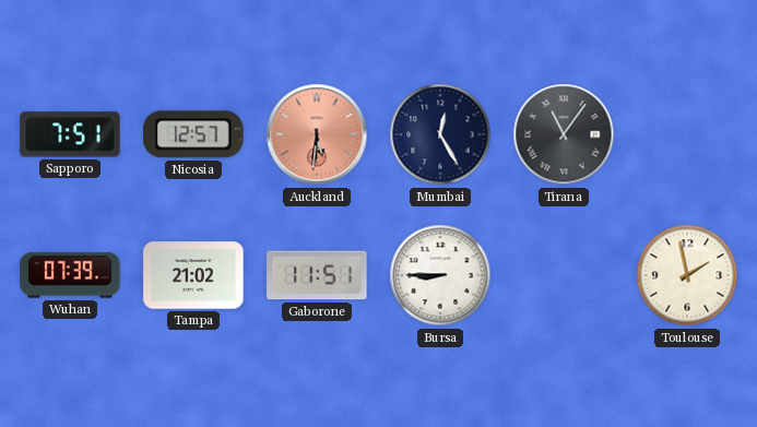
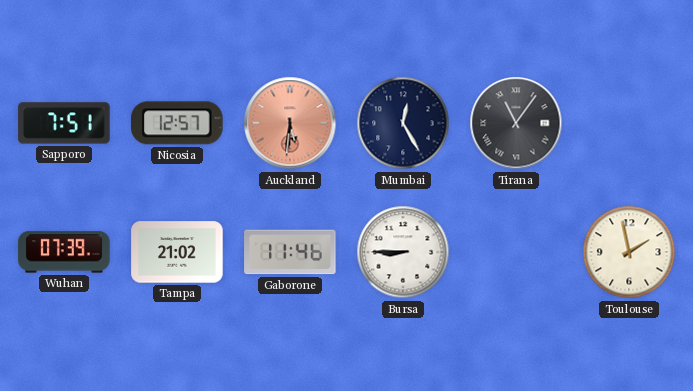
Gaborone: 11:51 -> 11:46
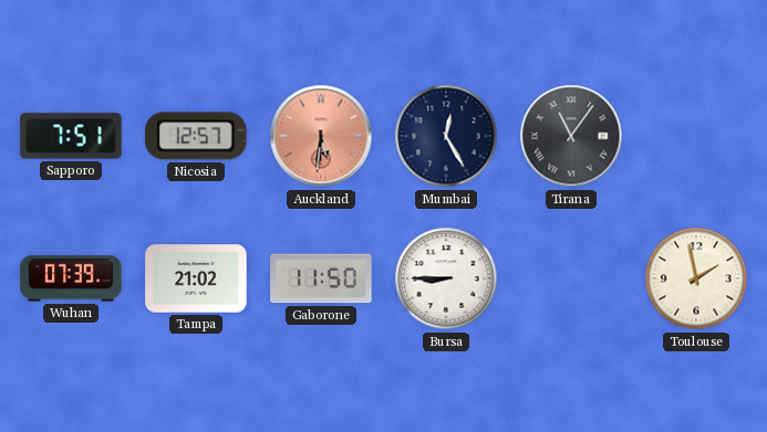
Gaborone: 11:46 -> 11:50
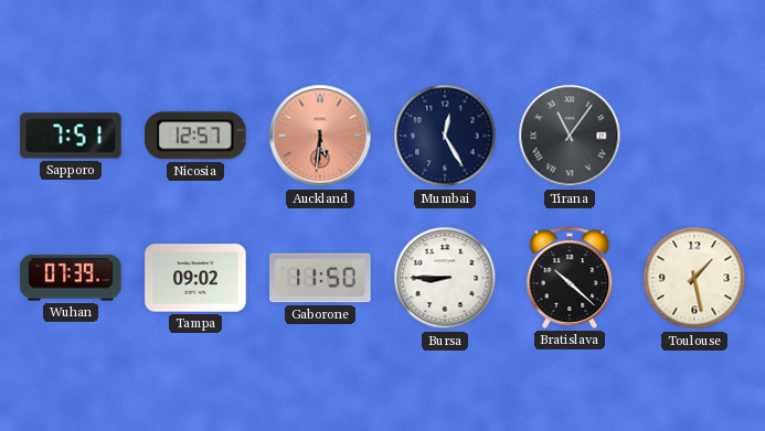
Tampa: 21:02 -> 09:02
Bratislava: none -> 10:22
Toulouse: 1:58 -> 1:28
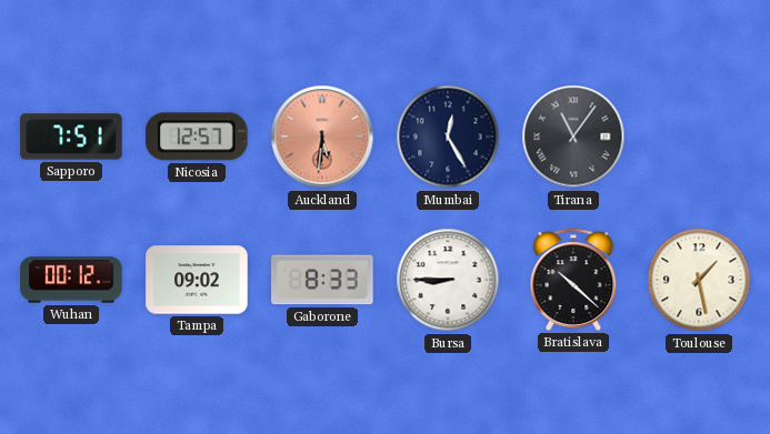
Wuhan: 07:39 -> 00:12
Gaborone: 11:50 -> 8:33
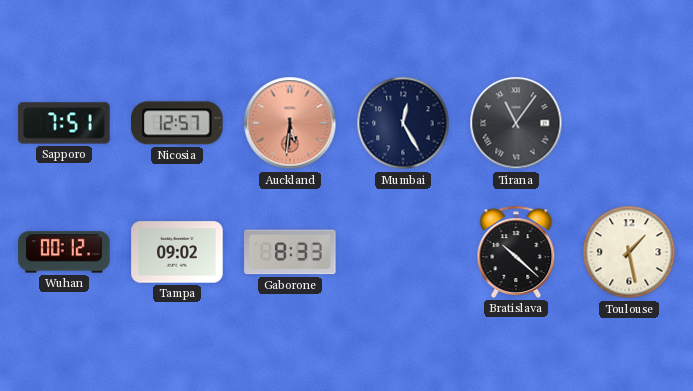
Bursa: 8:45 -> none
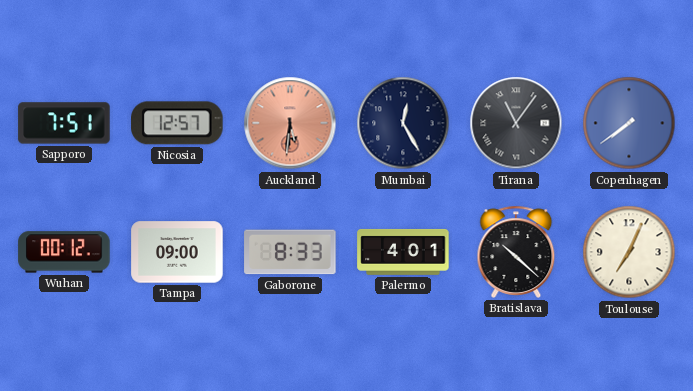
Copenhagen: none -> 7:39
Tampa: 09:02 -> 09:00
Palermo: none -> 4:01
Toulouse: 1:28 -> 7:04
